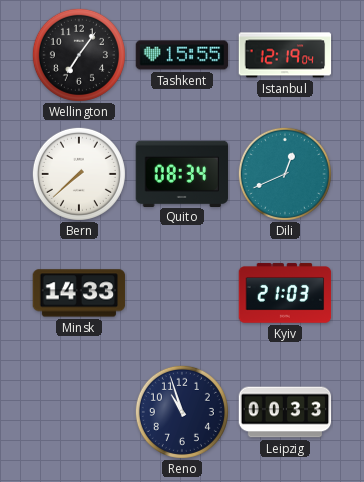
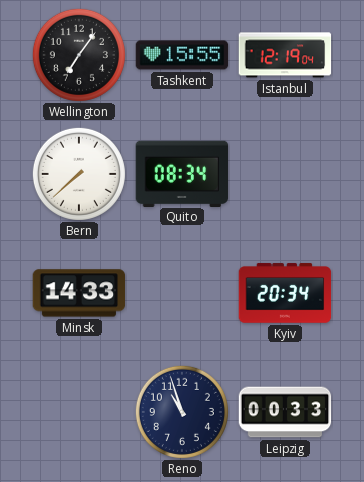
Dili: 12:41 -> none
Kyiv: 21:03 -> 20:34
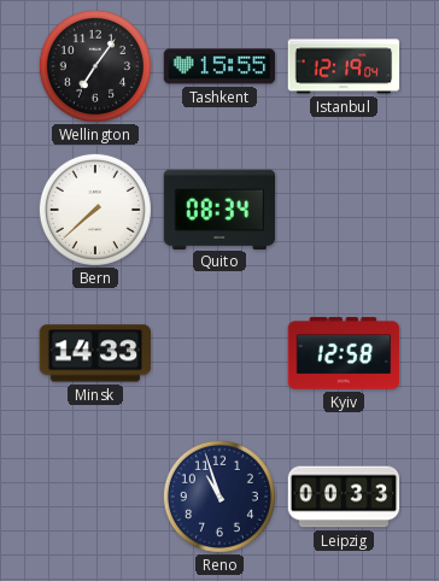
Kyiv: 20:34 -> 12:58
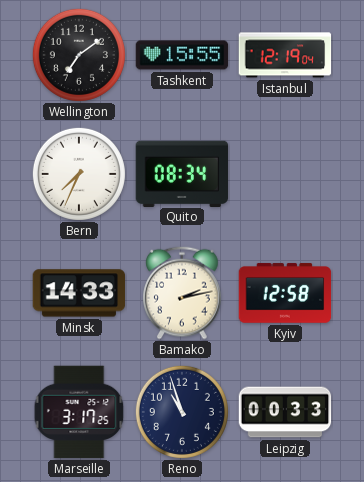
Wellington: 7:06 -> 7:09
Bern: 7:38 -> 7:34
Bamako: none -> 2:13
Marseille: none -> 3:17
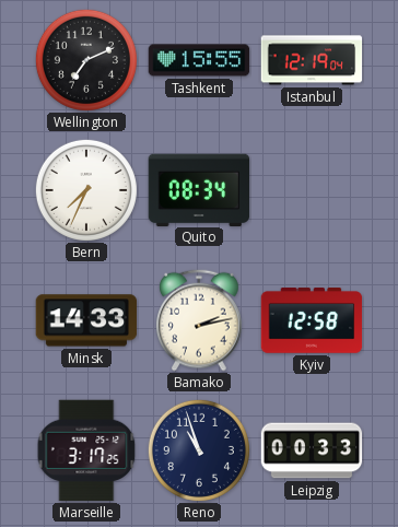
Wellington: 7:09 -> 7:11
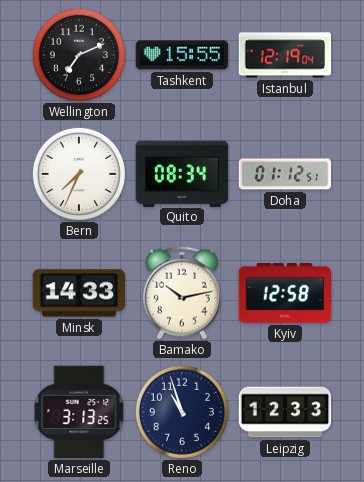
Doha: none -> 01:12
Bamako: 2:13 -> 10:13
Marseille: 3:17 -> 3:13
Leipzig: 00:33 -> 12:33
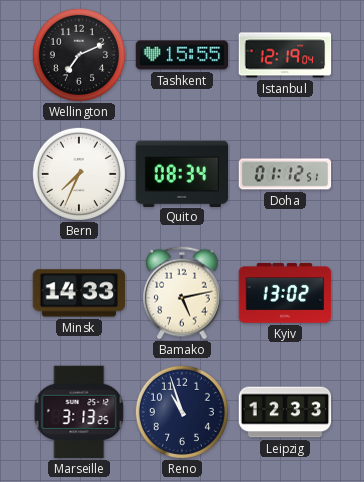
Bamako: 10:13 -> 5:13
Kyiv: 12:58 -> 13:02
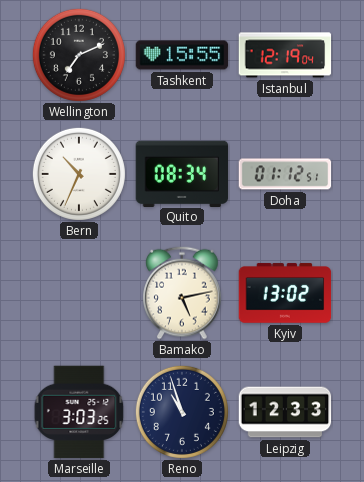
Bern: 7:34 -> 10:34
Minsk: 14:33 -> none
Marseille: 3:13 -> 3:03
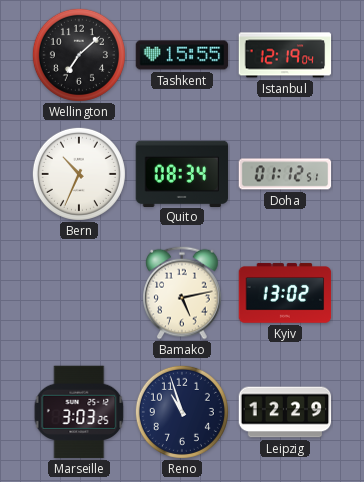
Wellington: 7:11 -> 7:08
Leipzig: 12:33 -> 12:29
